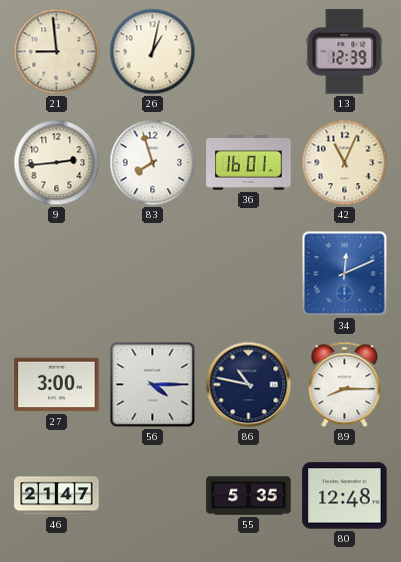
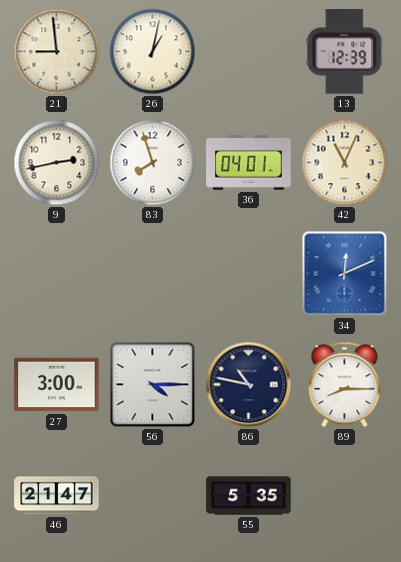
9: 2:44 -> 2:43
36: 16:01 -> 04:01
80: 12:48 -> none
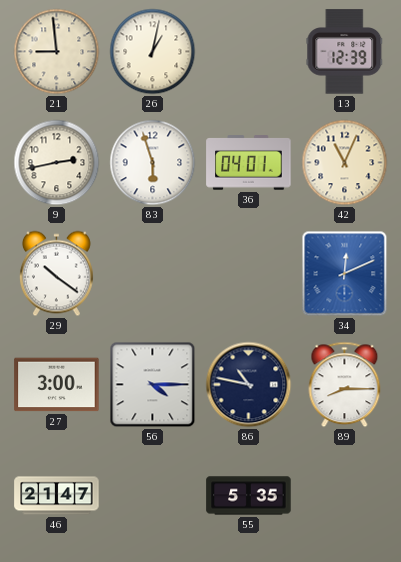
83: 7:57 -> 5:57
29: none -> 10:21
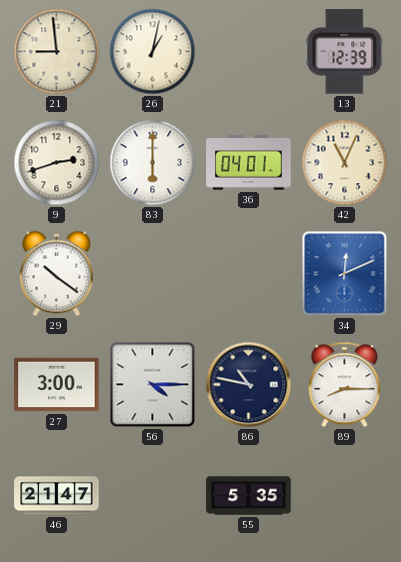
9: 2:43 -> 2:42
83: 5:57 -> 6:00
